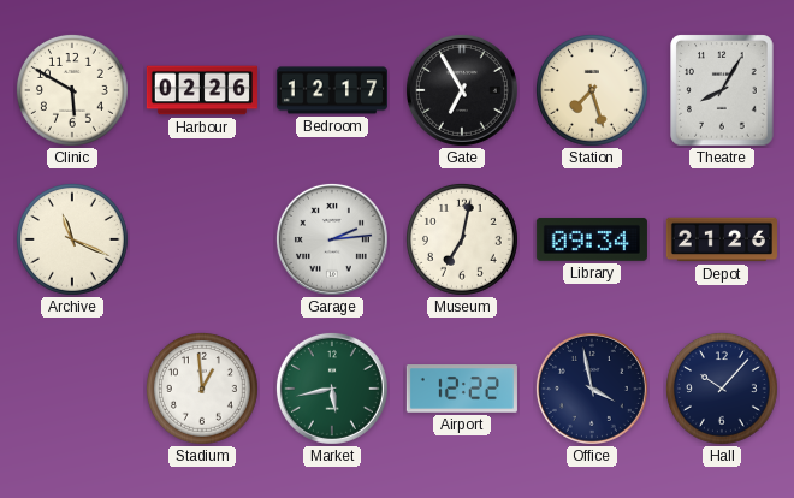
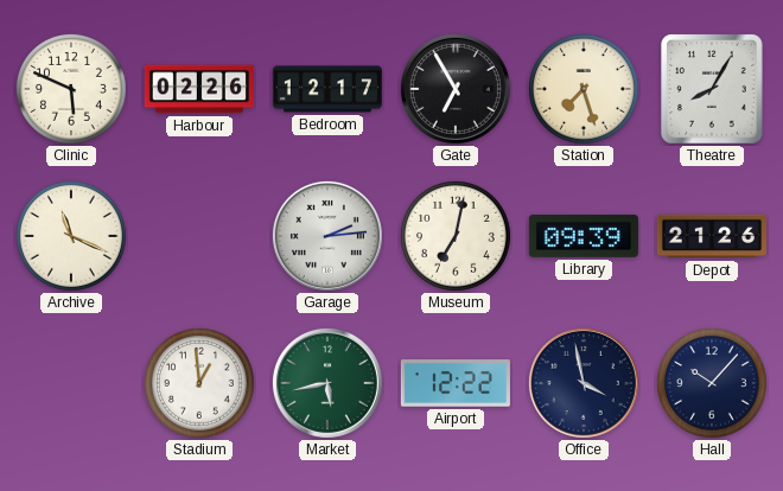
Clinic: 5:50 -> 5:49
Library: 09:34 -> 09:39
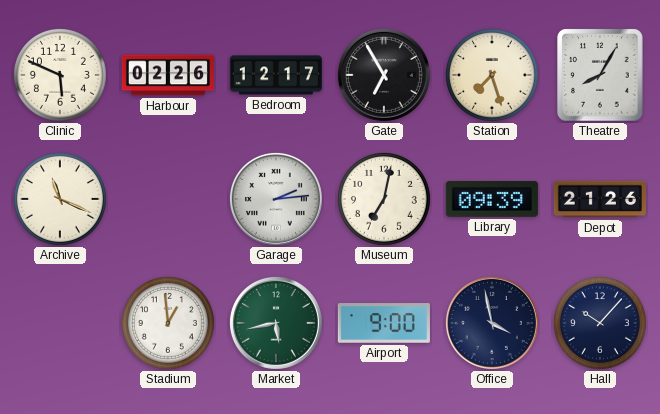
Airport: 12:22 -> 9:00
